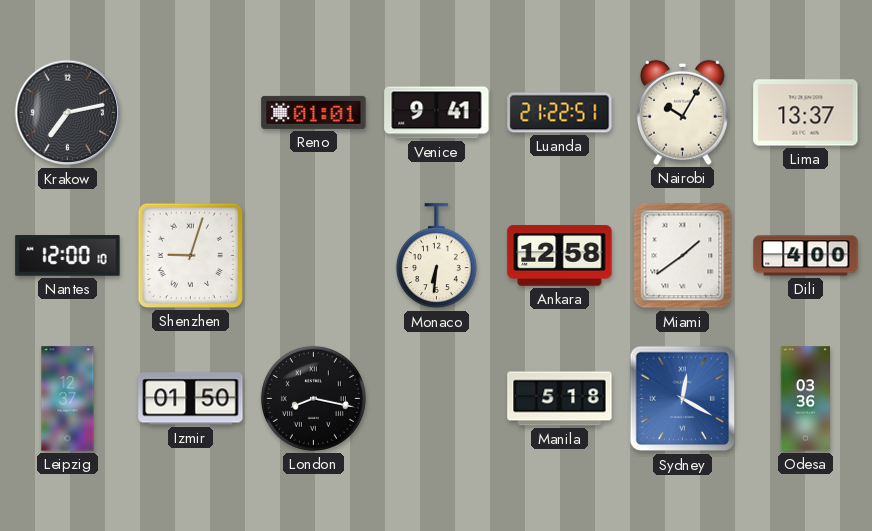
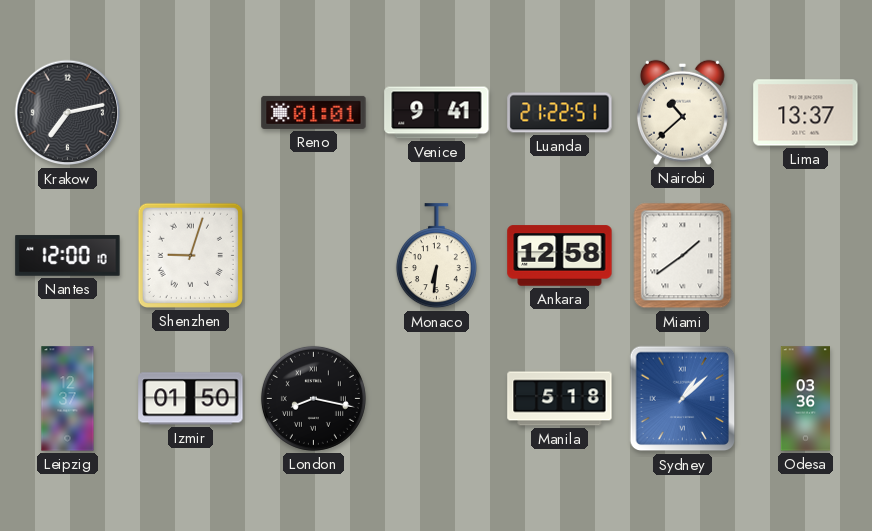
Nairobi: 10:05 -> 10:38
Dili: 4:00 -> none
Sydney: 12:20 -> 1:08
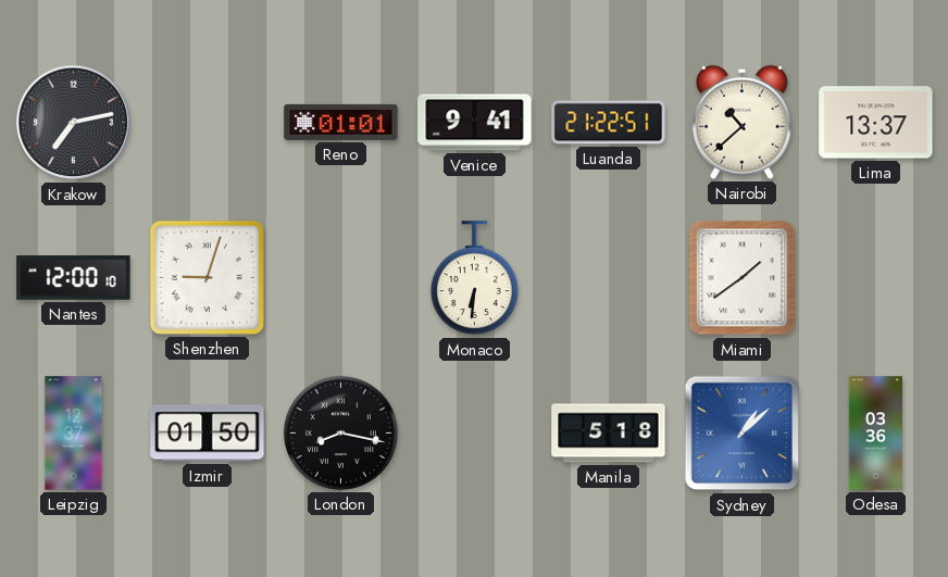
Ankara: 12:58 -> none
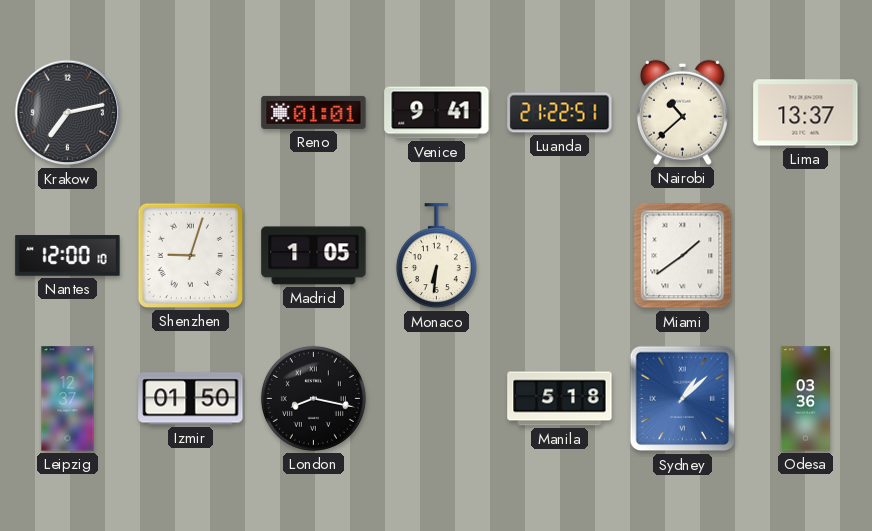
Madrid: none -> 1:05
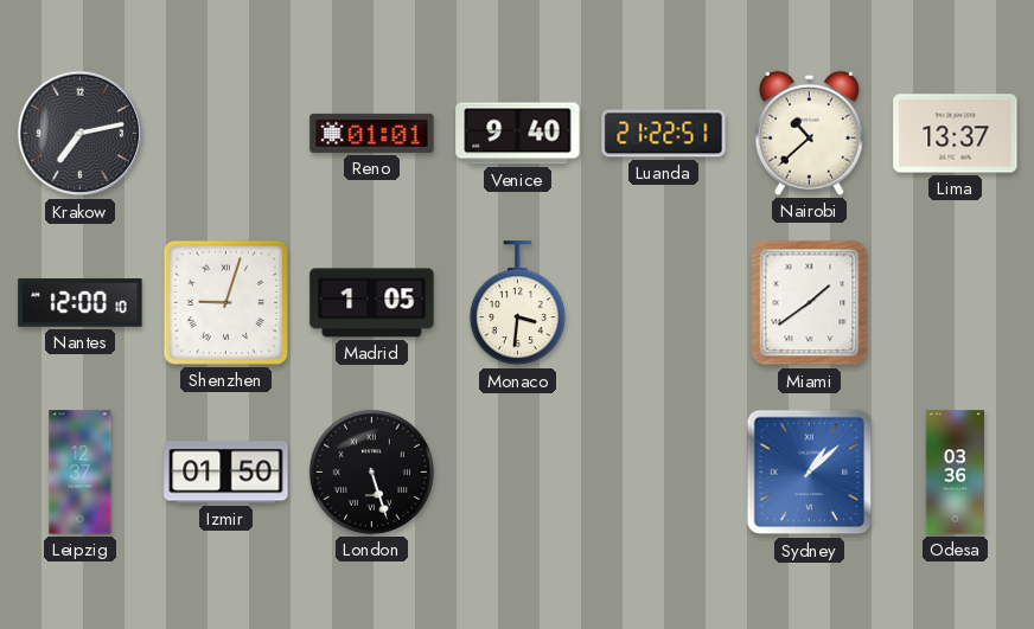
Venice: 9:41 -> 9:40
Monaco: 6:31 -> 3:31
London: 8:17 -> 5:27
Manila: 5:18 -> none
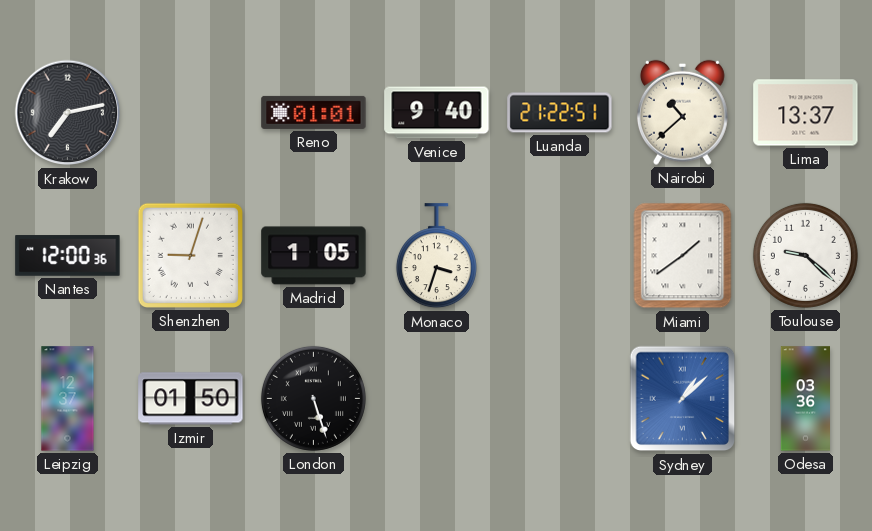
Nantes: 12:00:10 -> 12:00:36
Monaco: 3:31 -> 3:33
Toulouse: none -> 9:22
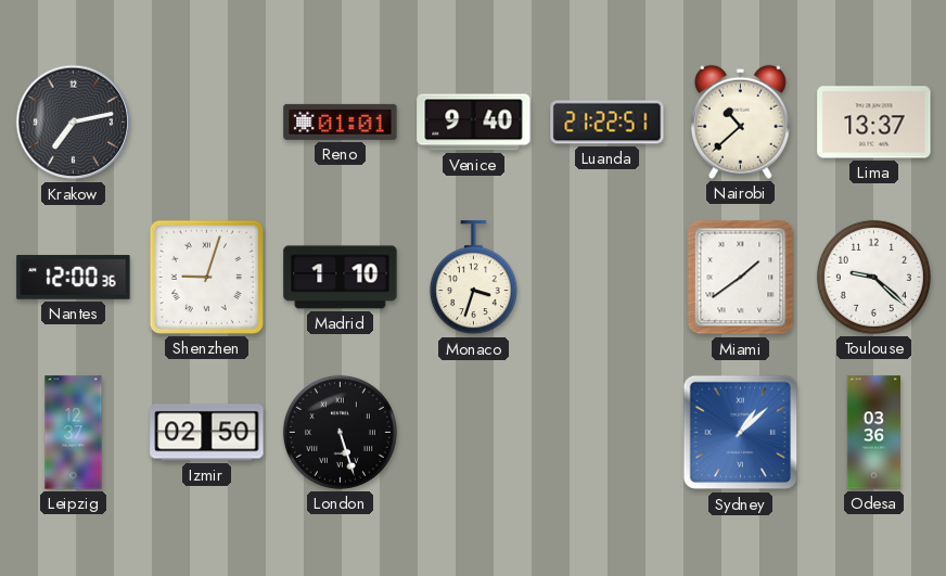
Madrid: 1:05 -> 1:10
Izmir: 01:50 -> 02:50
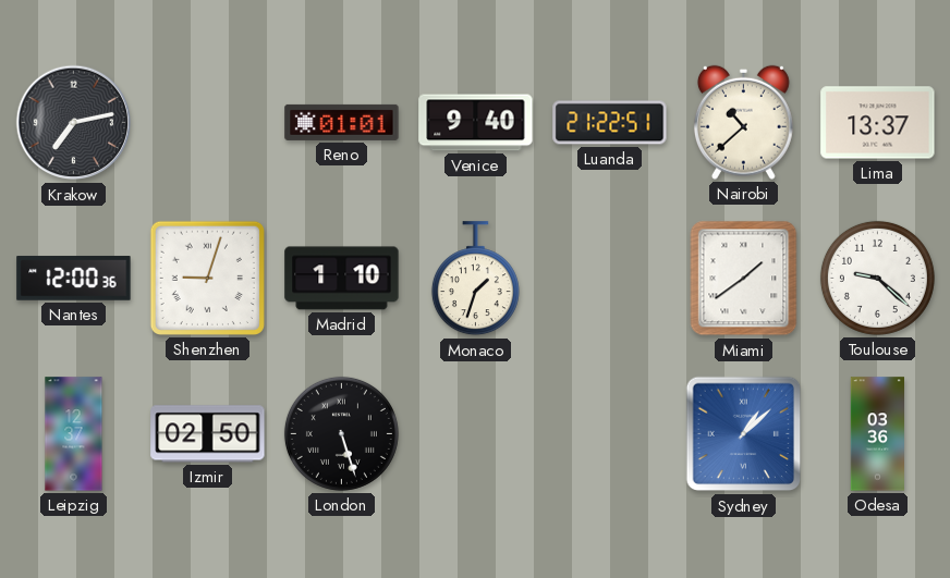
Monaco: 3:33 -> 1:33
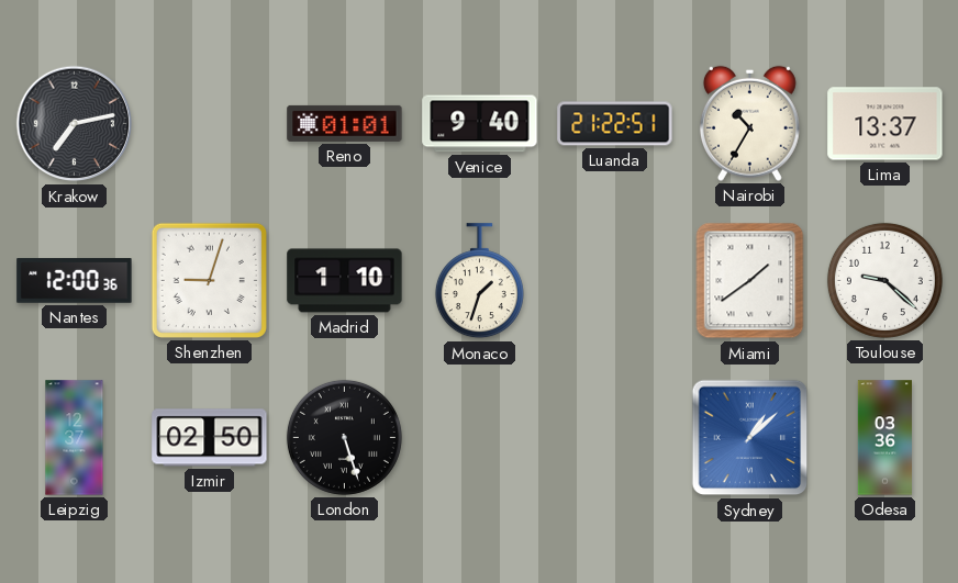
Nairobi: 10:38 -> 10:35
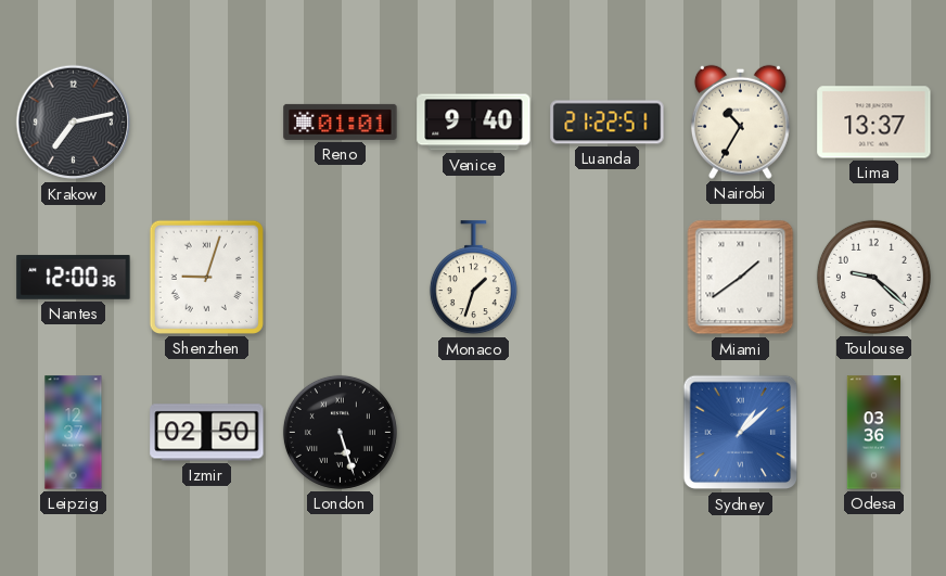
Madrid: 1:10 -> none
